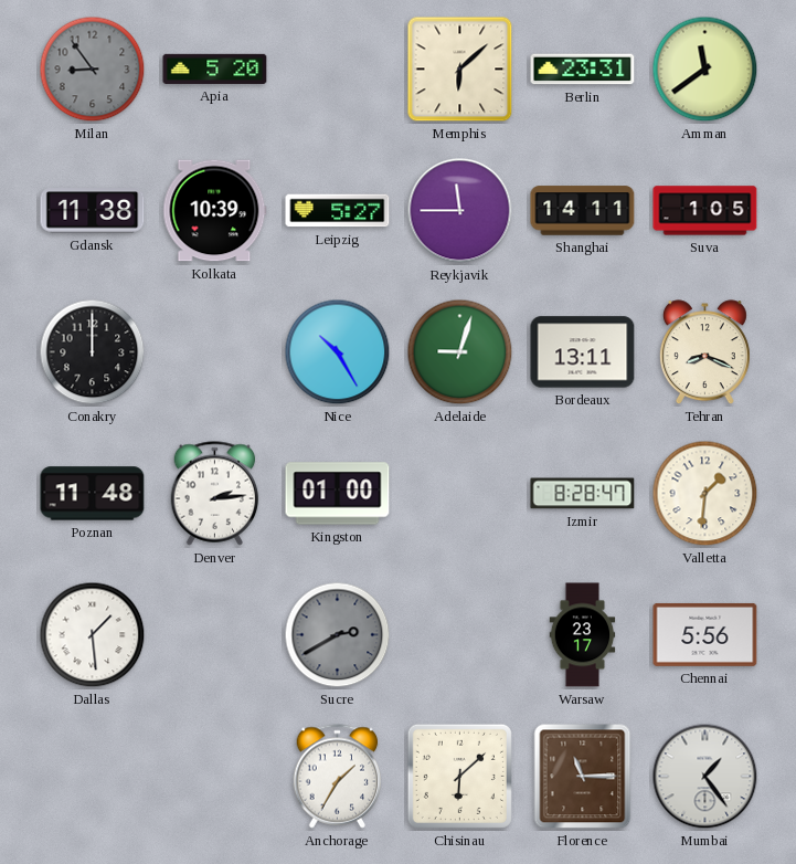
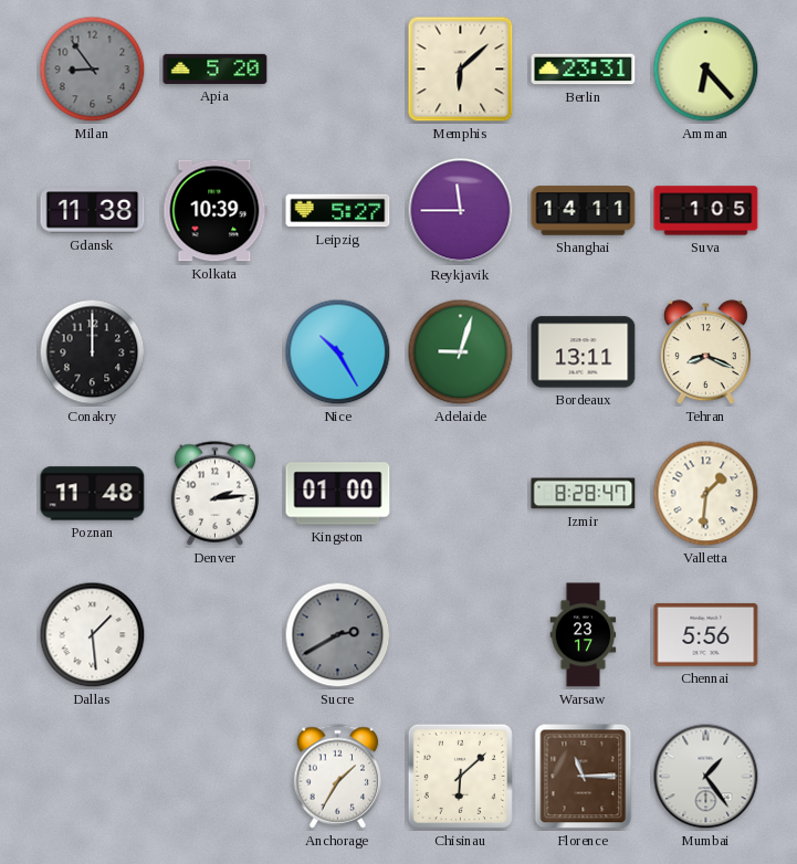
Amman: 11:39 -> 6:23
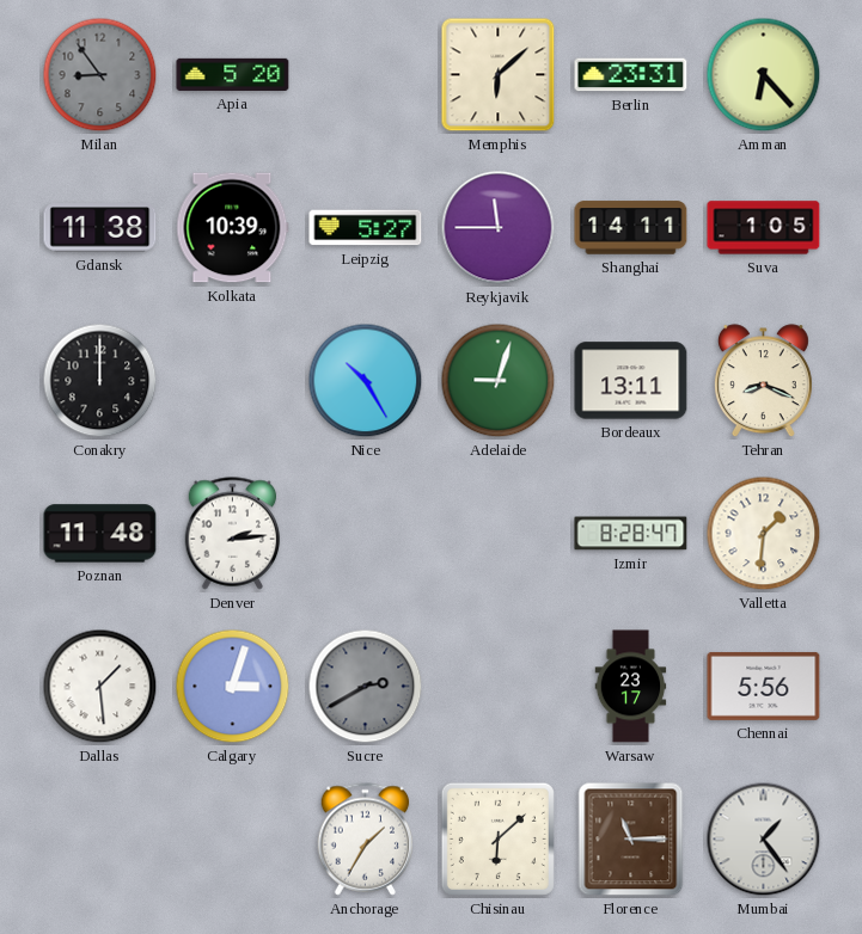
Kingston: 01:00 -> none
Calgary: none -> 3:03
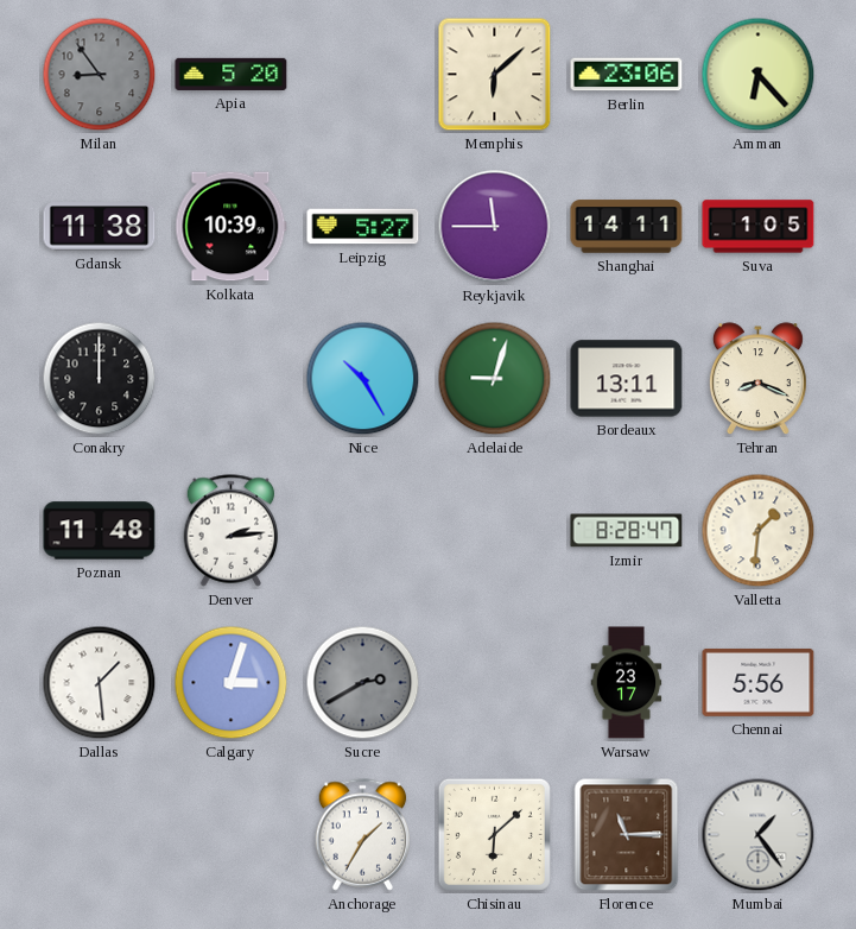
Berlin: 23:31 -> 23:06
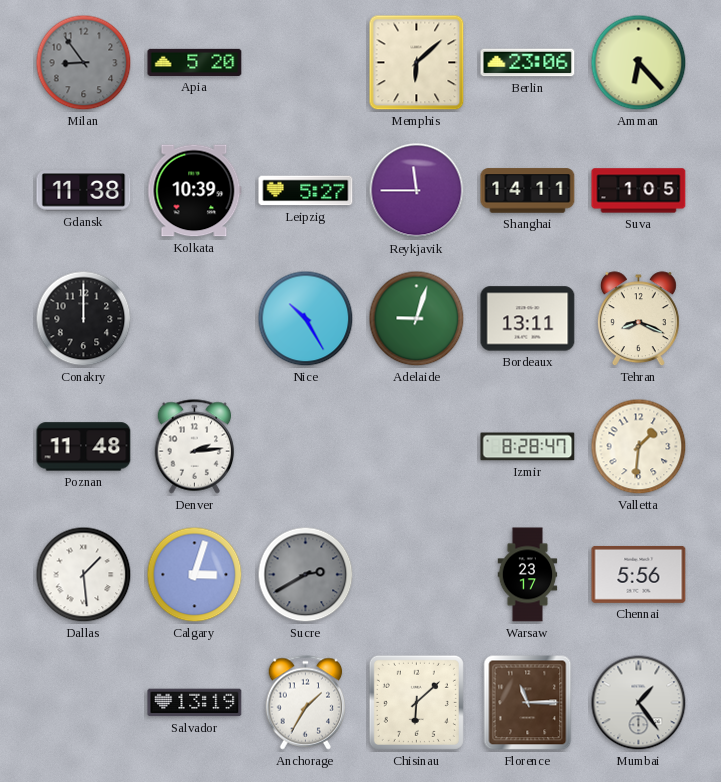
Salvador: none -> 13:19
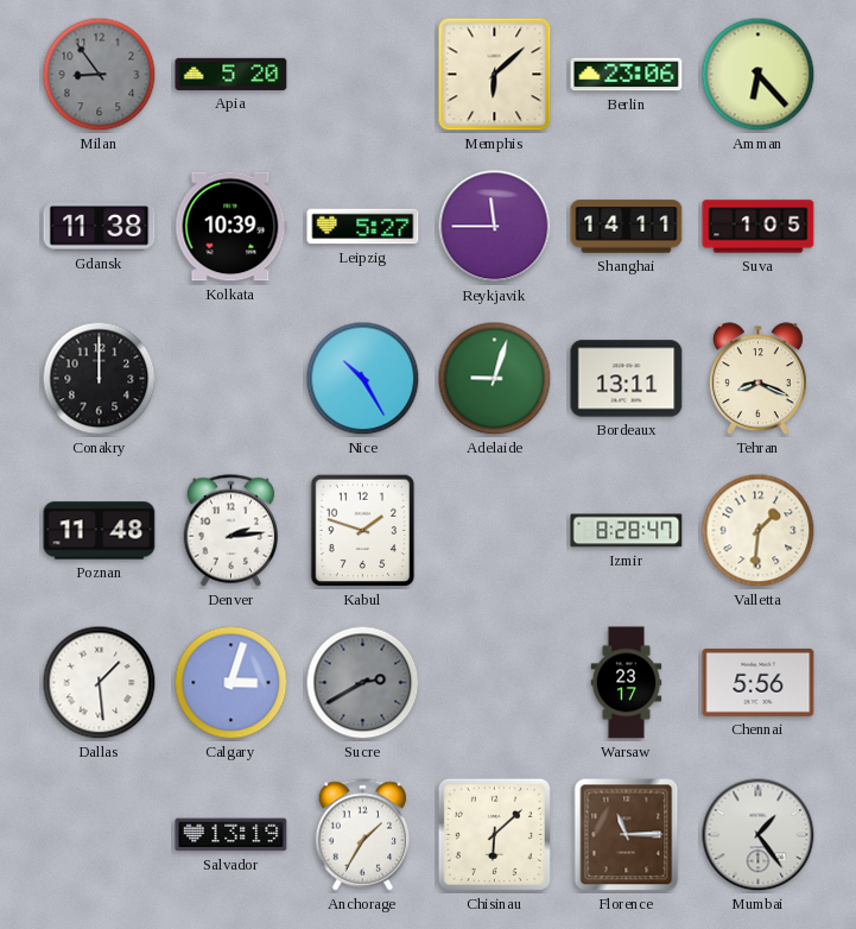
Kabul: none -> 1:48
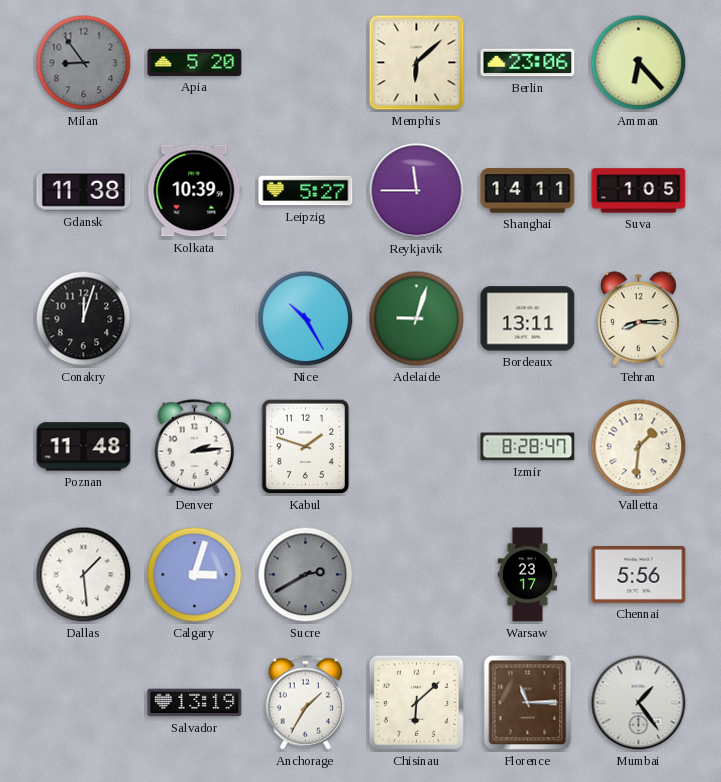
Conakry: 12:00 -> 12:03
Tehran: 8:19 -> 8:15
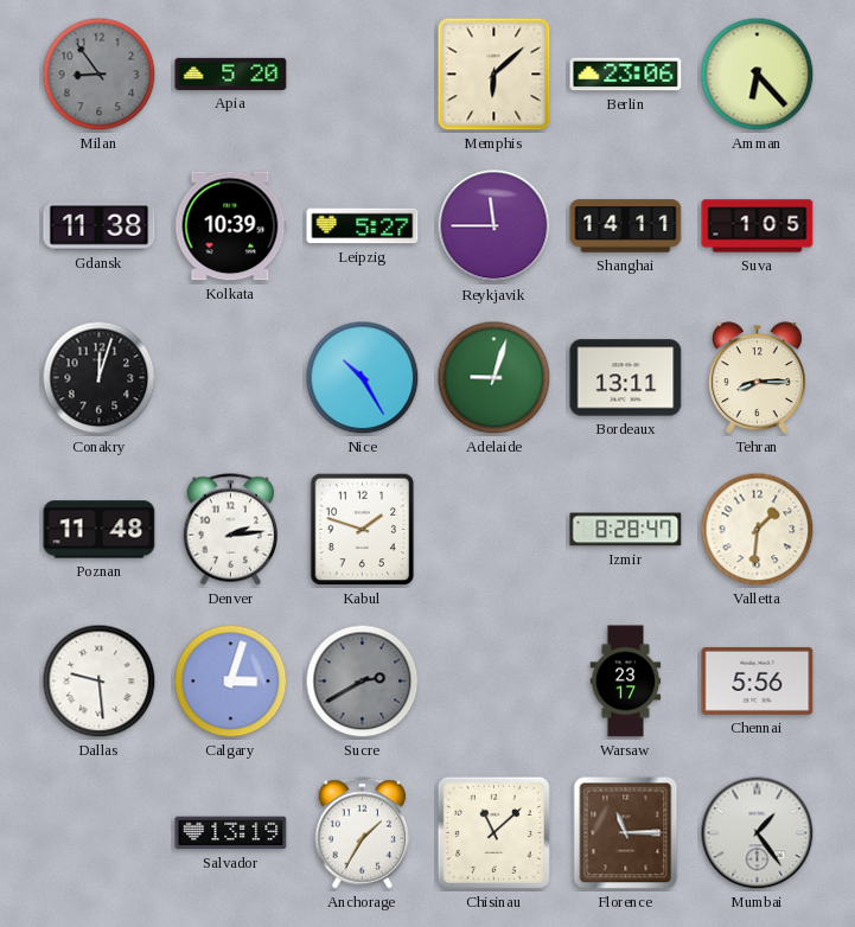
Dallas: 1:29 -> 9:29
Chisinau: 6:08 -> 11:08
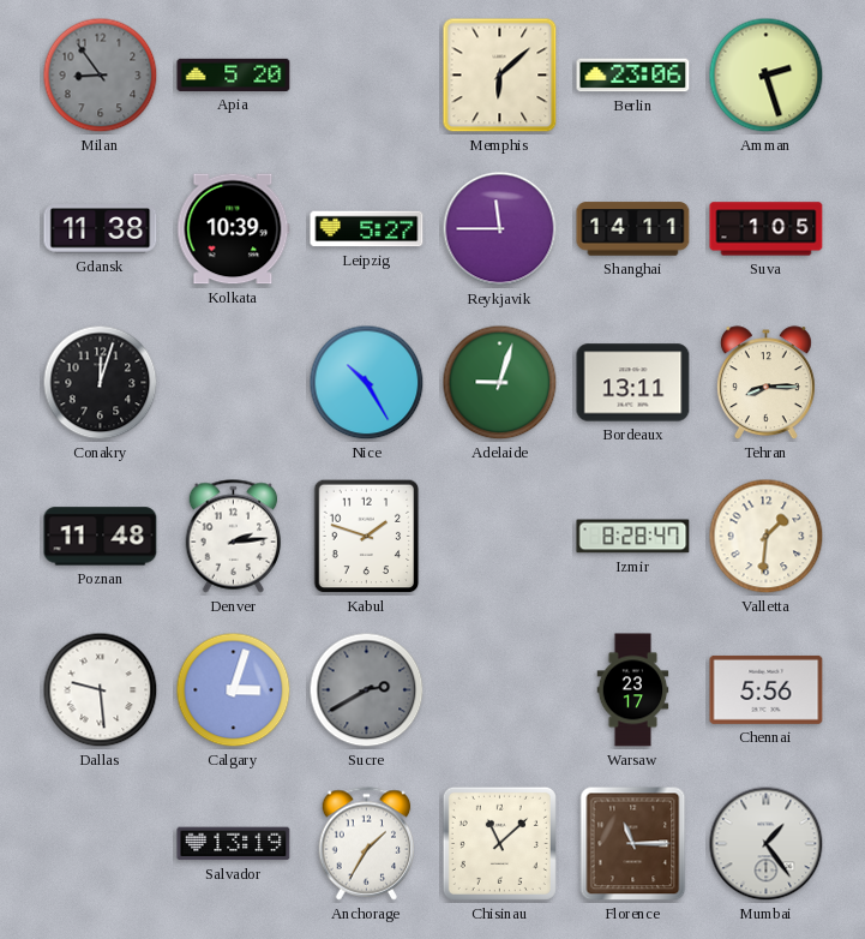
Amman: 6:23 -> 2:27
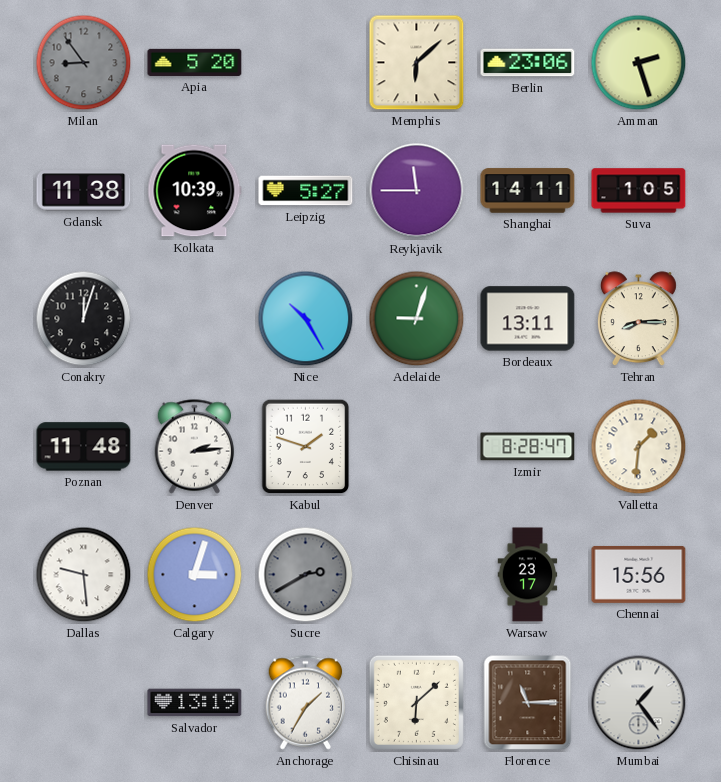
Chennai: 5:56 -> 15:56
Chisinau: 11:08 -> 6:08
